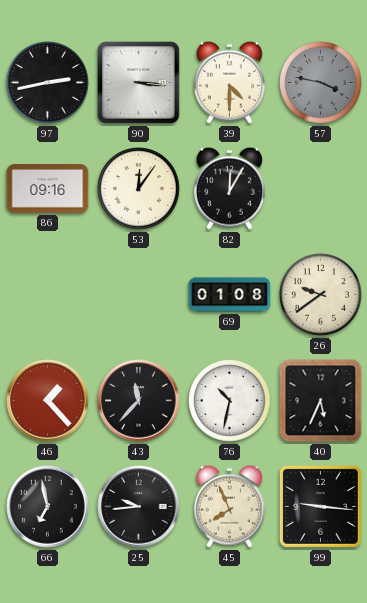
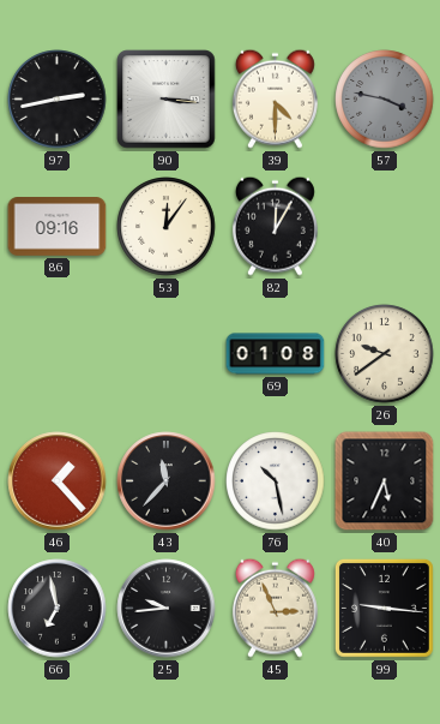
76: 10:32 -> 10:28
45: 7:56 -> 2:56
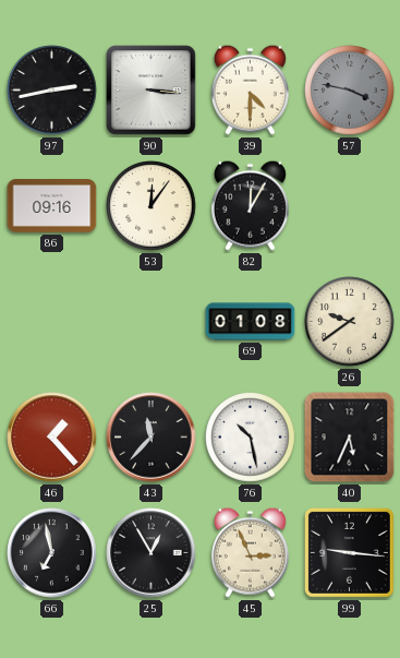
25: 9:44 -> 12:55
